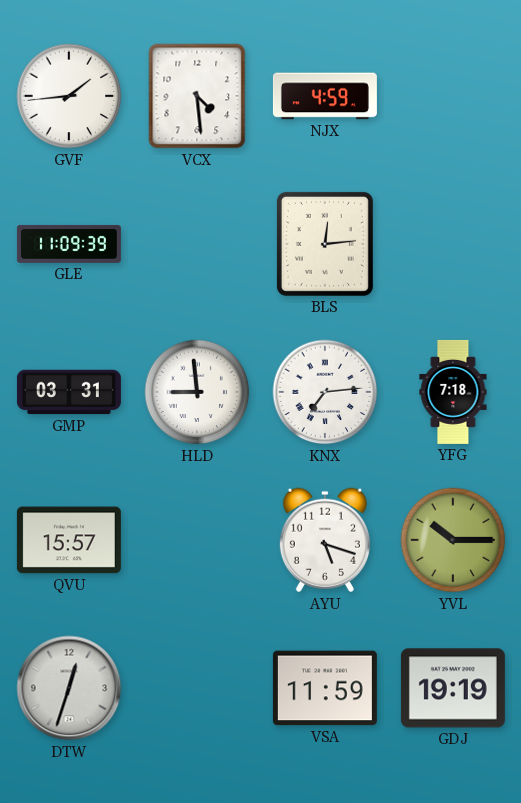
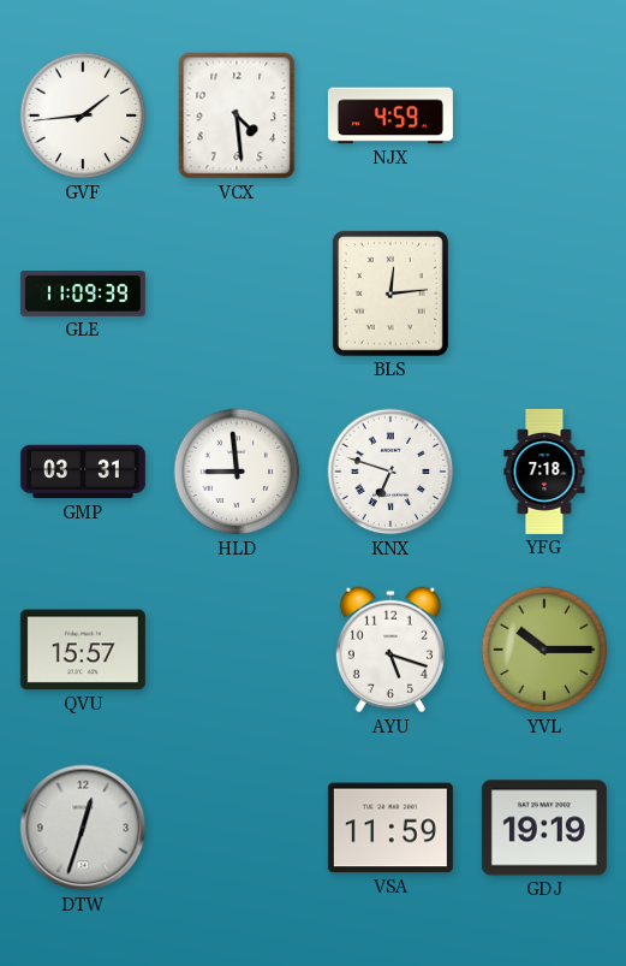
KNX: 7:14 -> 6:48
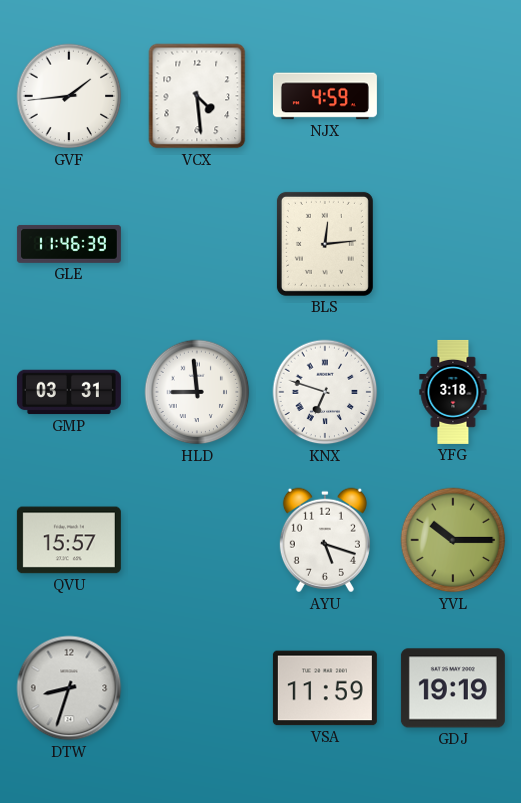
GLE: 11:09 -> 11:46
YFG: 7:18 -> 3:18
DTW: 12:33 -> 8:33
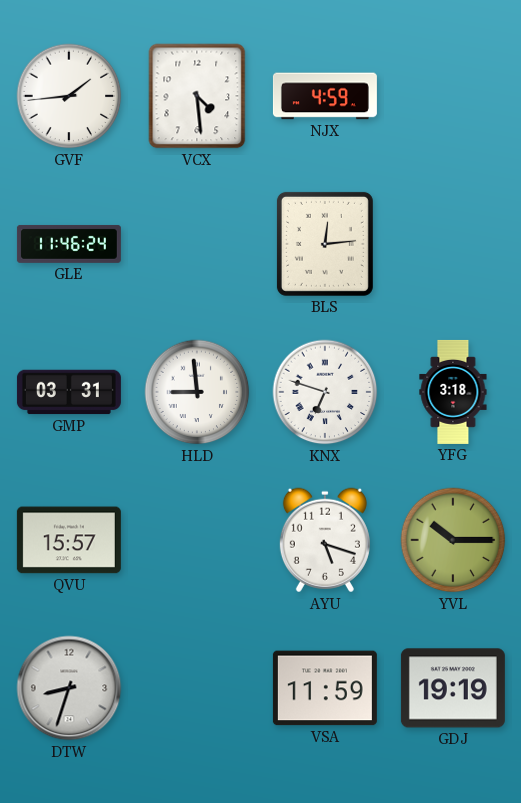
GLE: 11:46:39 -> 11:46:24
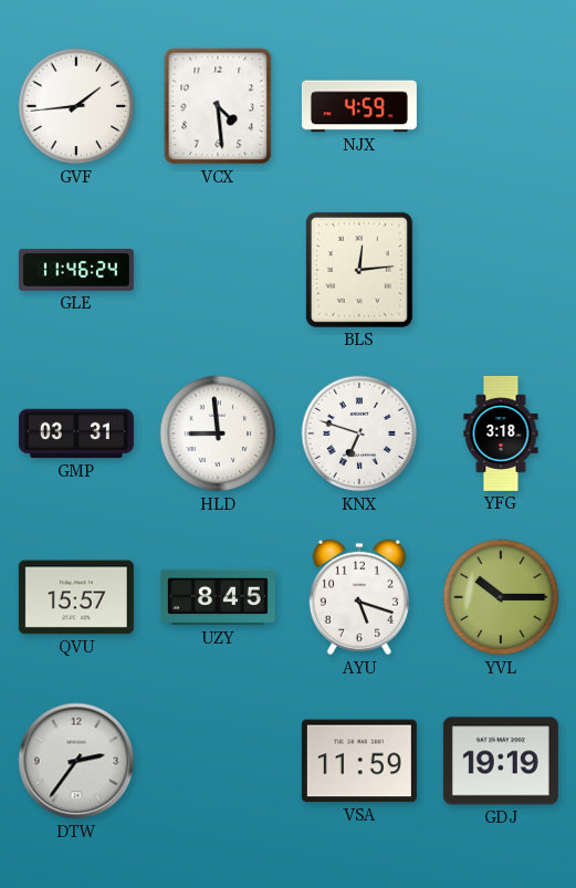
UZY: none -> 8:45
DTW: 8:33 -> 2:36
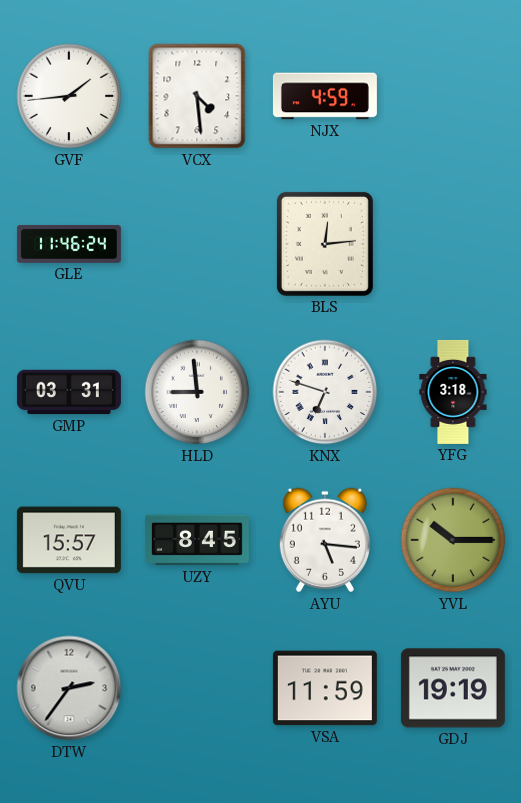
AYU: 5:18 -> 5:16
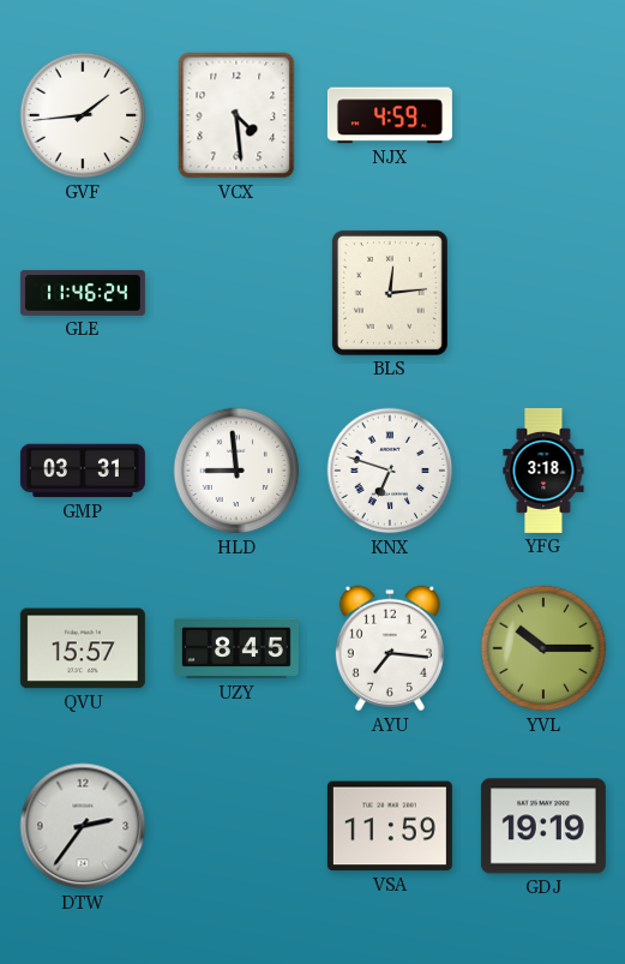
AYU: 5:16 -> 7:16
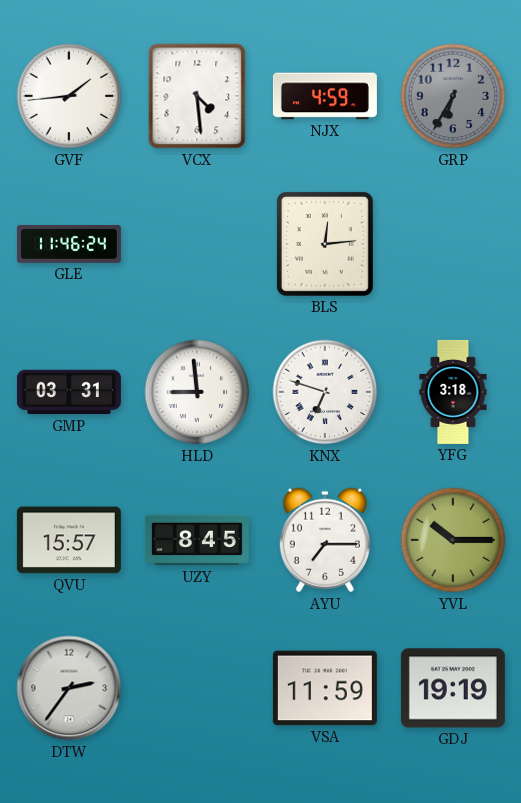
GRP: none -> 6:35
AYU: 7:16 -> 7:15
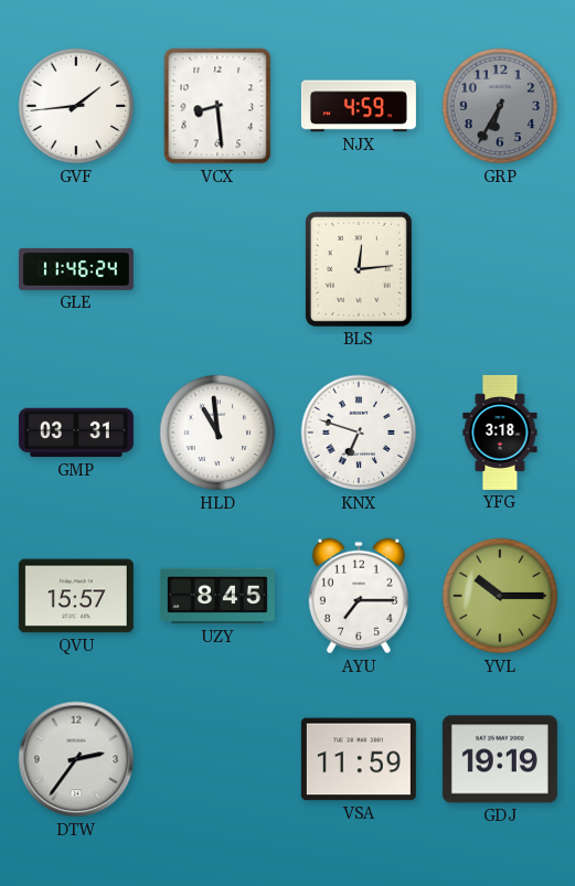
VCX: 4:29 -> 8:29
HLD: 8:59 -> 10:59
